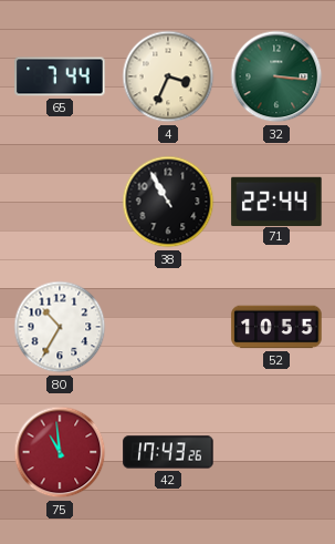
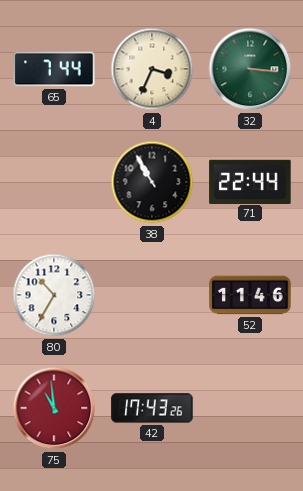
52: 10:55 -> 11:46
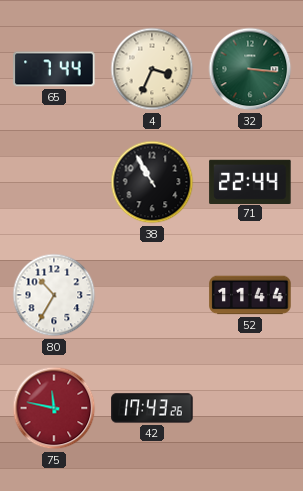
52: 11:46 -> 11:44
75: 10:59 -> 11:47
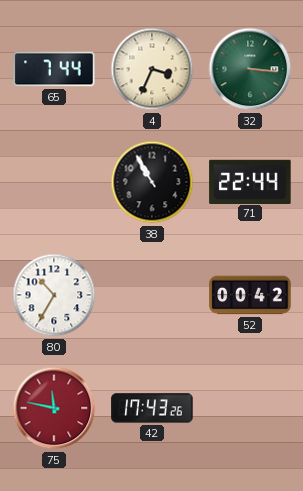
52: 11:44 -> 00:42
